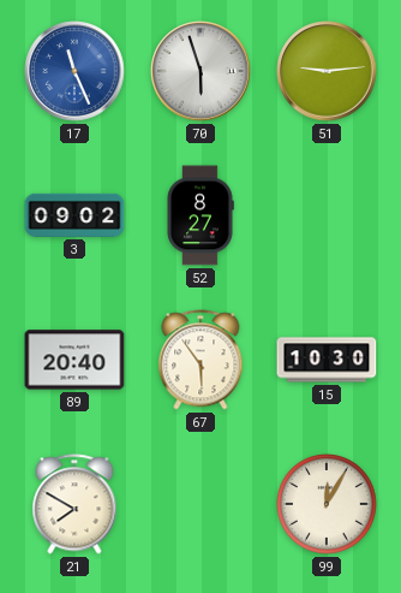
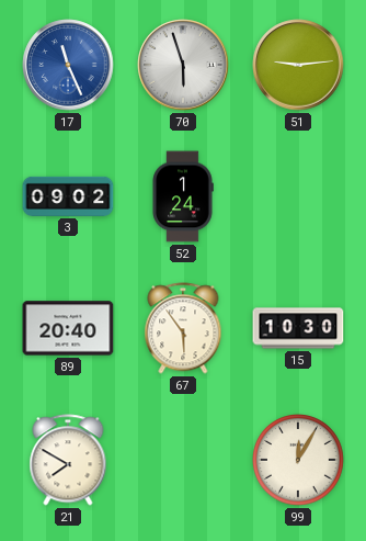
52: 8:27 -> 1:24
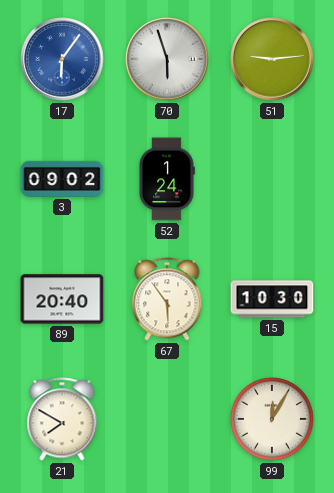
17: 11:26 -> 6:06
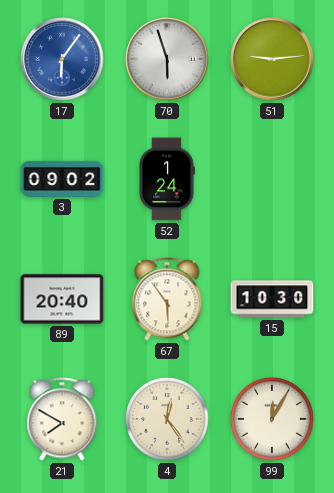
4: none -> 12:24
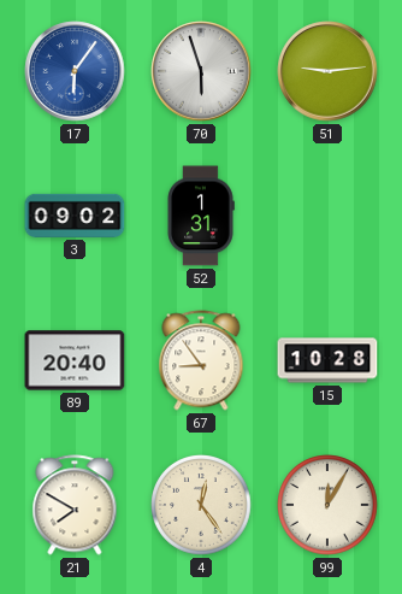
52: 1:24 -> 1:31
67: 5:54 -> 8:54
15: 10:30 -> 10:28
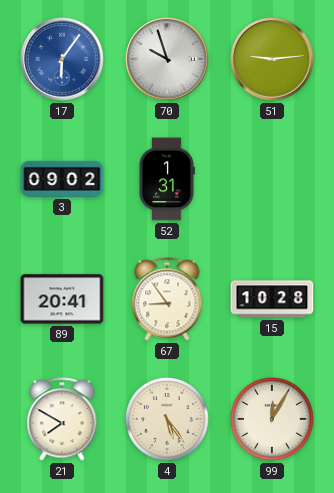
70: 5:57 -> 9:57
89: 20:40 -> 20:41
4: 12:24 -> 5:24
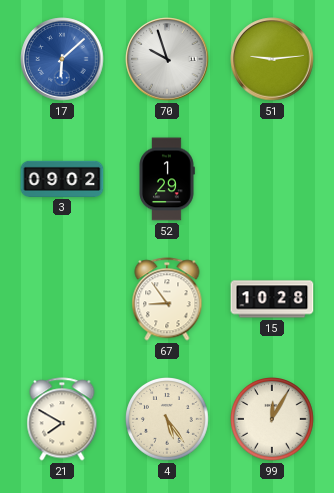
17: 6:06 -> 6:08
52: 1:31 -> 1:29
89: 20:41 -> none
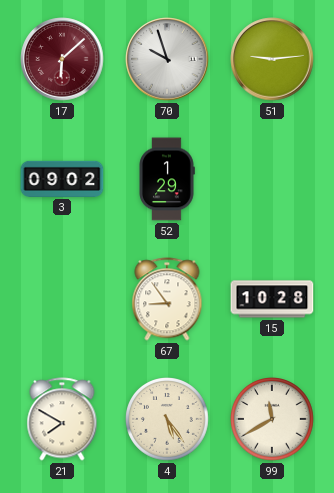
17 dial: blue -> burgundy
99: 12:05 -> 11:40
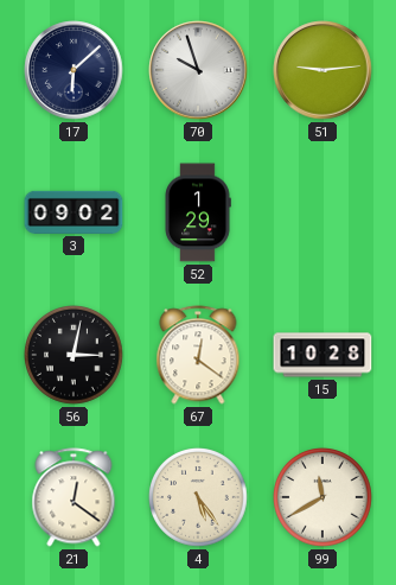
17 dial: burgundy -> navy
56: none -> 3:02
67: 8:54 -> 12:21
21: 7:50 -> 12:21
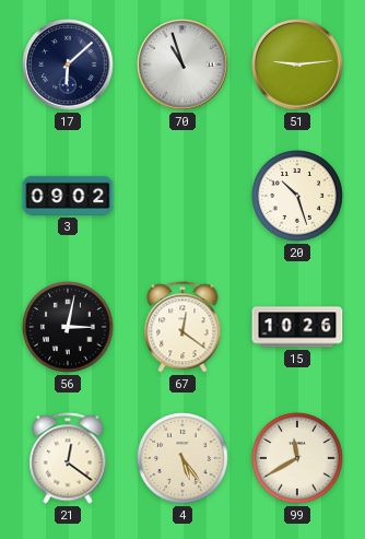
70: 9:57 -> 10:57
52: 1:29 -> none
20: none -> 10:27
15: 10:28 -> 10:26
